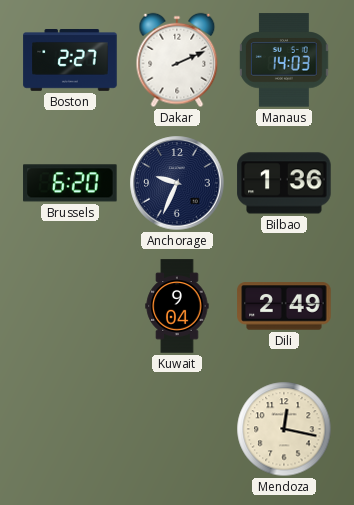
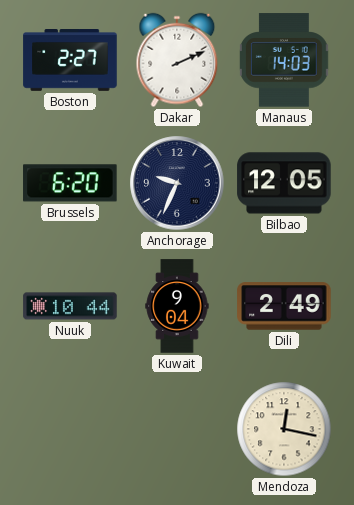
Bilbao: 1:36 -> 12:05
Nuuk: none -> 10:44
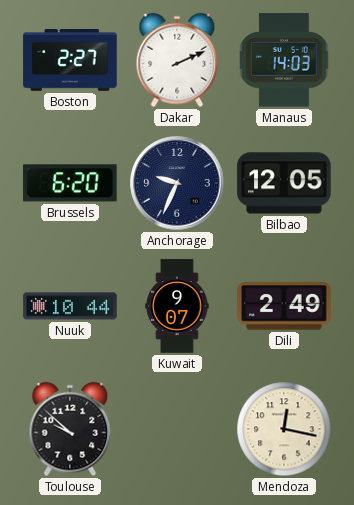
Kuwait: 9:04 -> 9:07
Toulouse: none -> 9:52
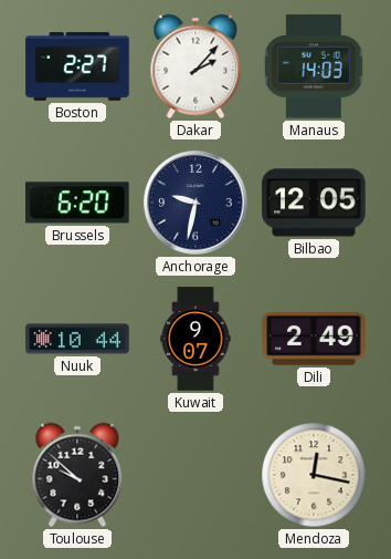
Dakar: 2:11 -> 2:07
Anchorage: 9:34 -> 9:32
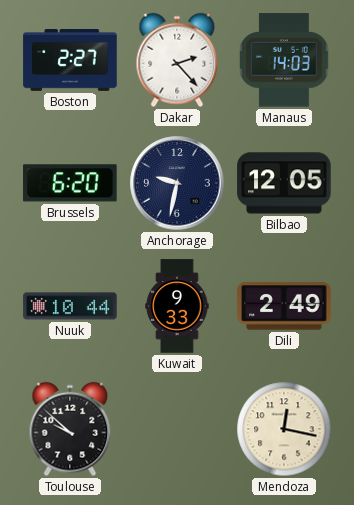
Dakar: 2:07 -> 2:23
Kuwait: 9:07 -> 9:33
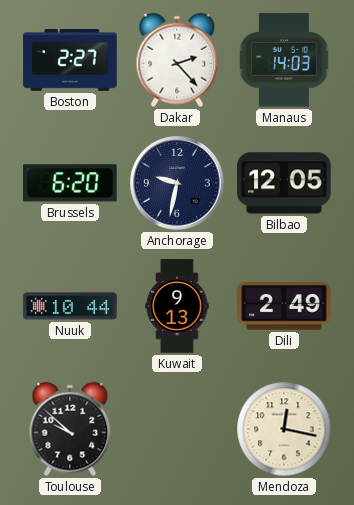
Kuwait: 9:33 -> 9:13
